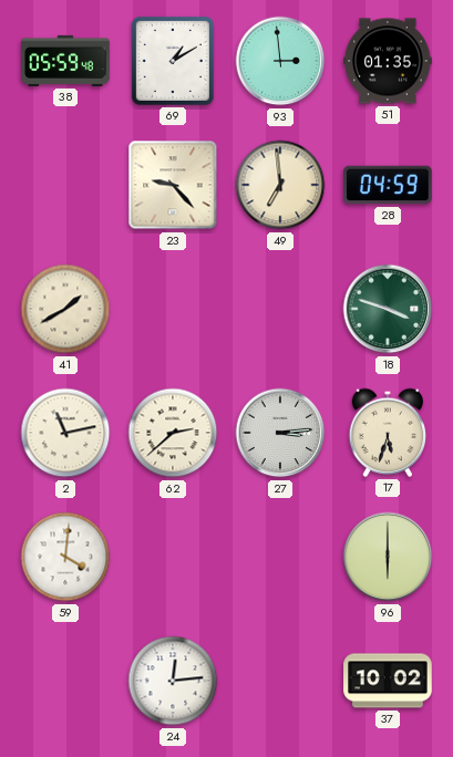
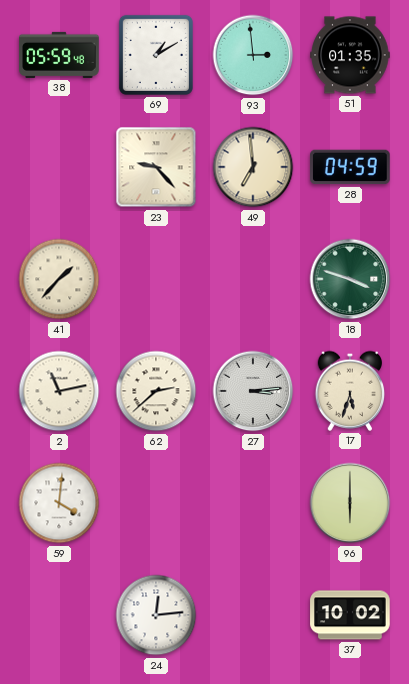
41: 1:40 -> 1:37
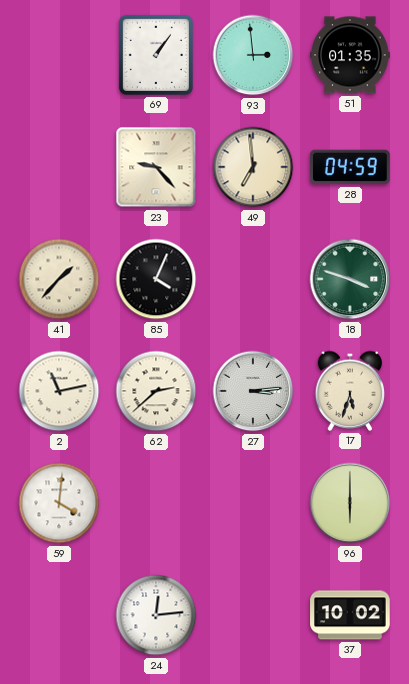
38: 05:59 -> none
69: 1:10 -> 1:06
85: none -> 4:04
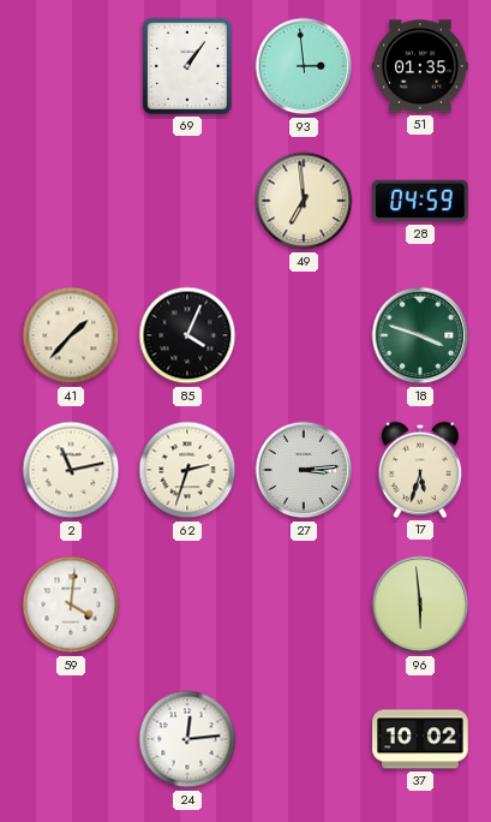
23: 9:23 -> none
62: 2:38 -> 2:33
96: 6:00 -> 5:59
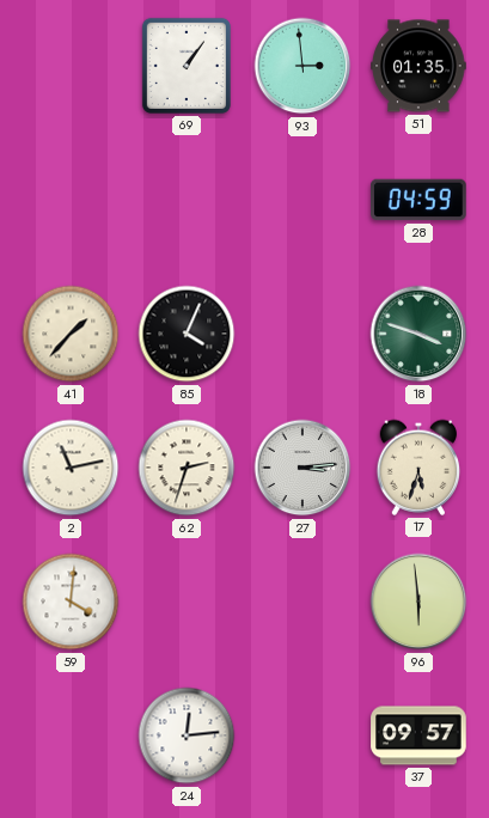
49: 6:59 -> none
37: 10:02 -> 09:57
